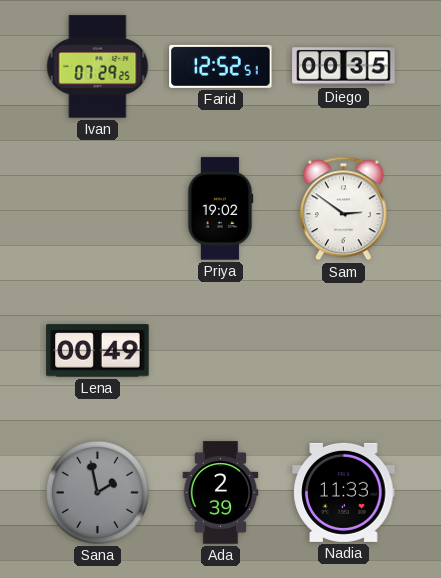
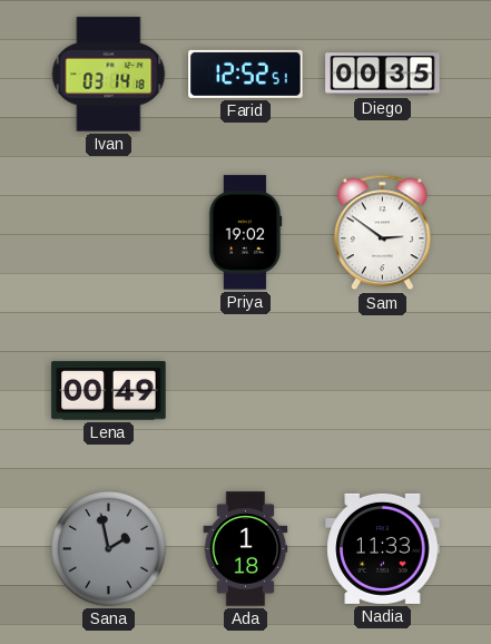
Ivan: 07:29 -> 03:14
Ada: 2:39 -> 1:18
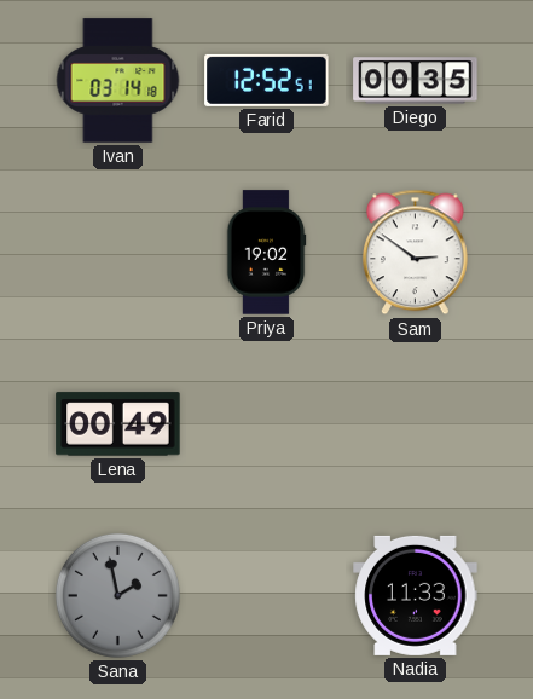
Ada: 1:18 -> none
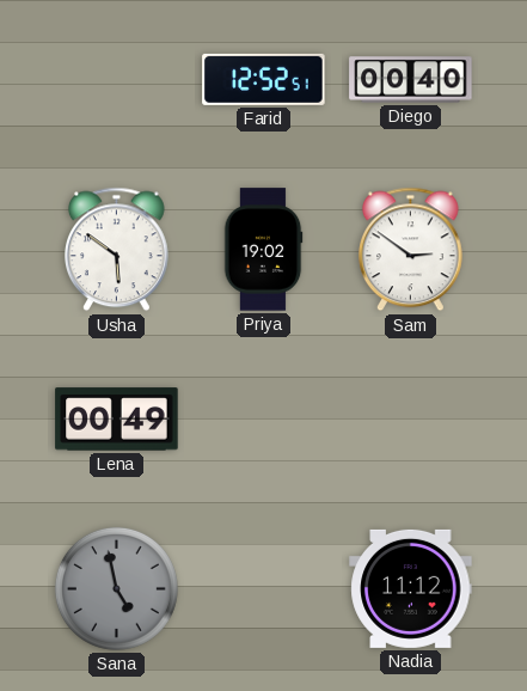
Ivan: 03:14 -> none
Diego: 00:35 -> 00:40
Usha: none -> 5:51
Sana: 1:58 -> 4:58
Nadia: 11:33 -> 11:12
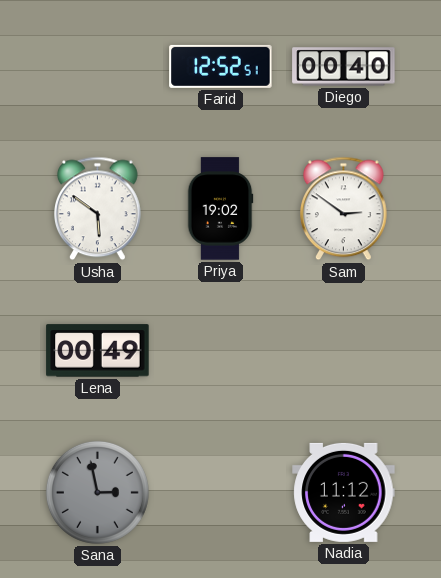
Sana: 4:58 -> 2:58
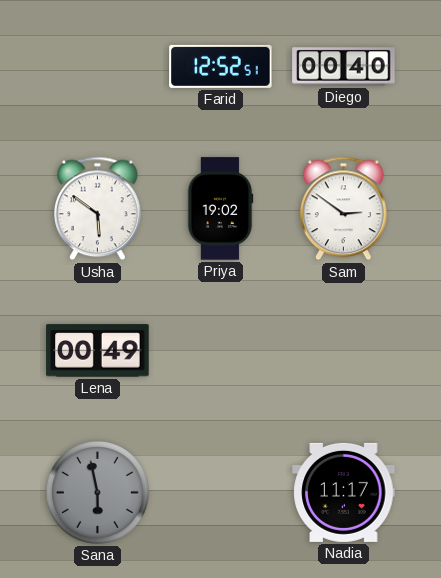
Sana: 2:58 -> 5:58
Nadia: 11:12 -> 11:17
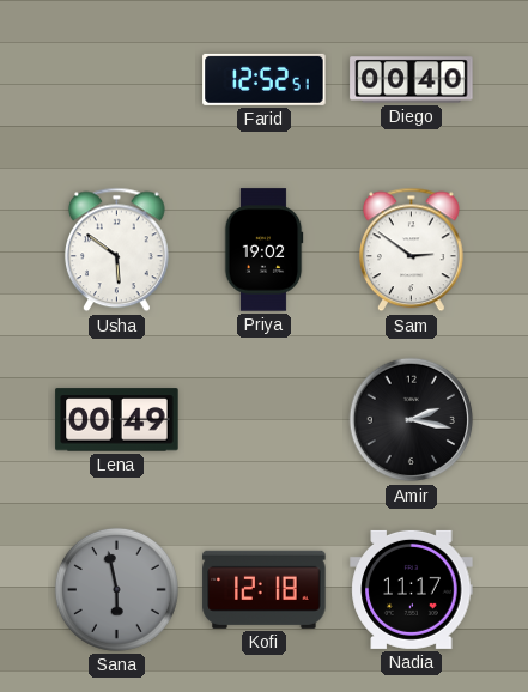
Amir: none -> 2:17
Kofi: none -> 12:18
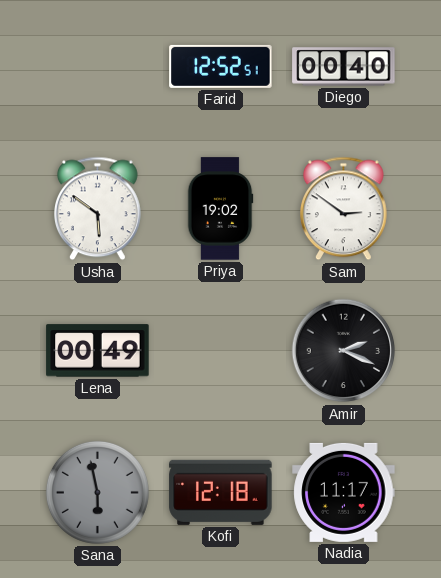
Amir: 2:17 -> 2:19
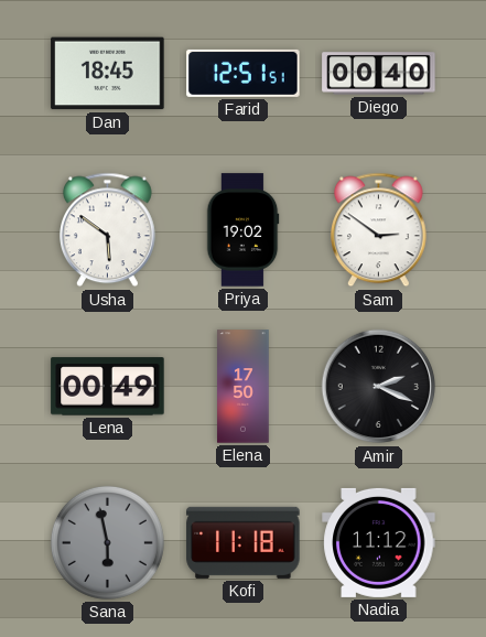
Dan: none -> 18:45
Farid: 12:52 -> 12:51
Elena: none -> 17:50
Kofi: 12:18 -> 11:18
Nadia: 11:17 -> 11:12
